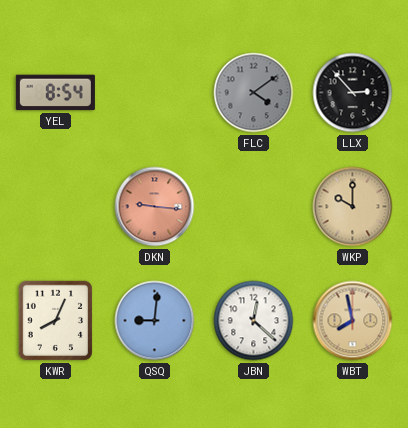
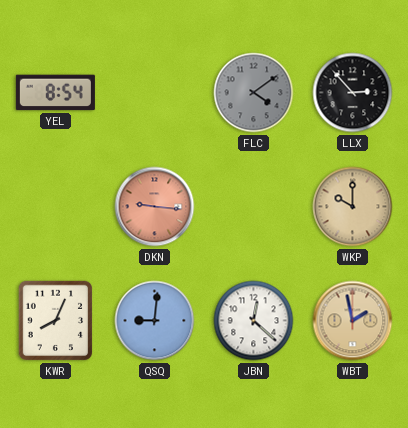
WBT: 7:58 -> 1:58
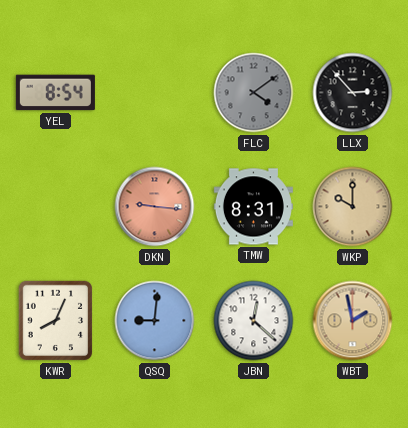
TMW: none -> 8:31
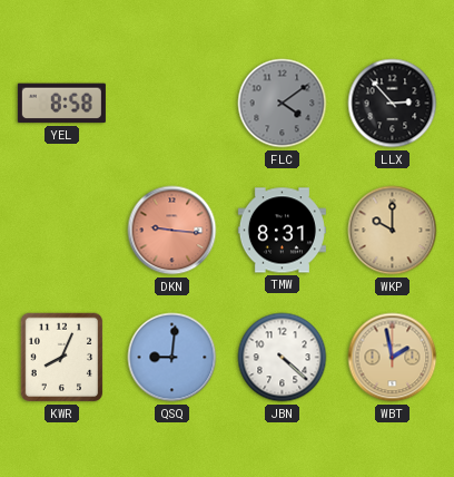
YEL: 8:54 -> 8:58
JBN: 12:22 -> 4:22
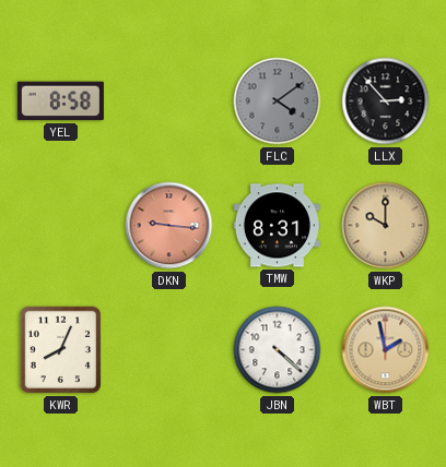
QSQ: 9:01 -> none
